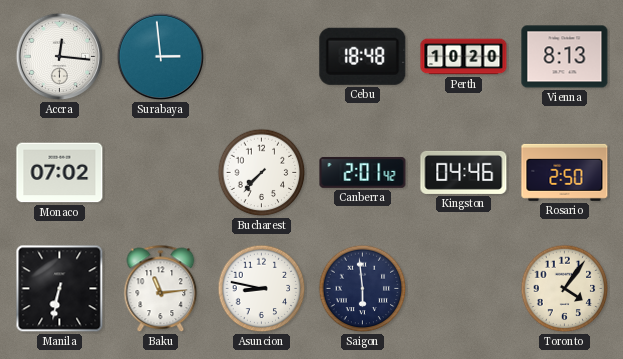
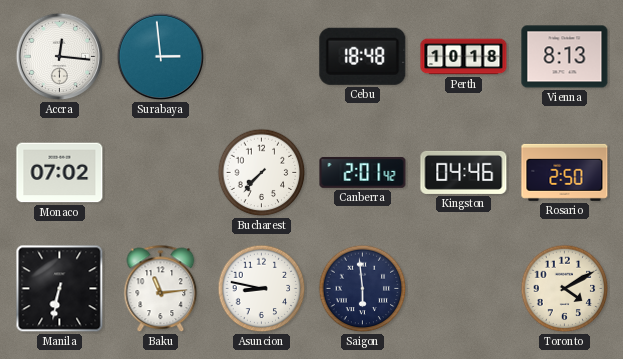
Perth: 10:20 -> 10:18
Toronto: 4:06 -> 4:10
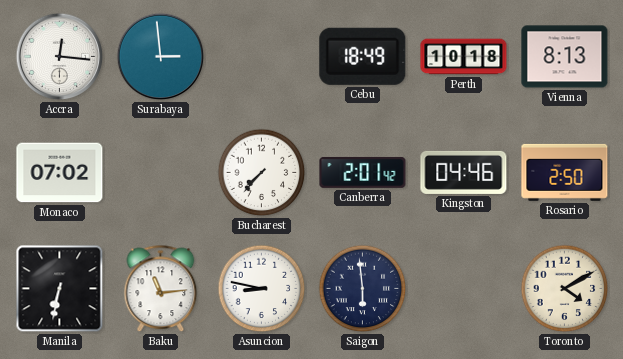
Cebu: 18:48 -> 18:49
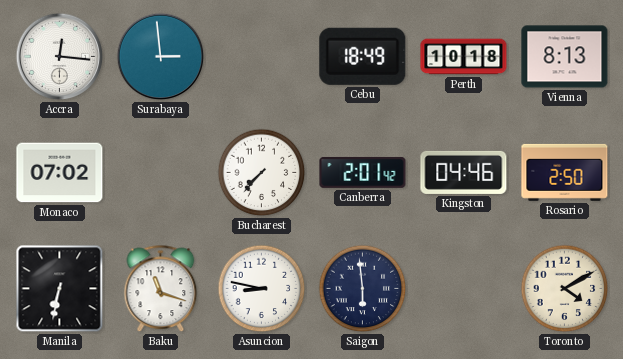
Baku: 11:14 -> 11:18
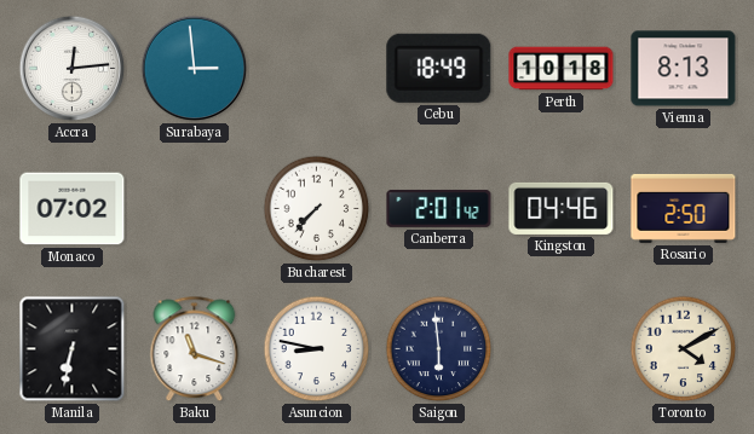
Accra: 12:16 -> 12:14
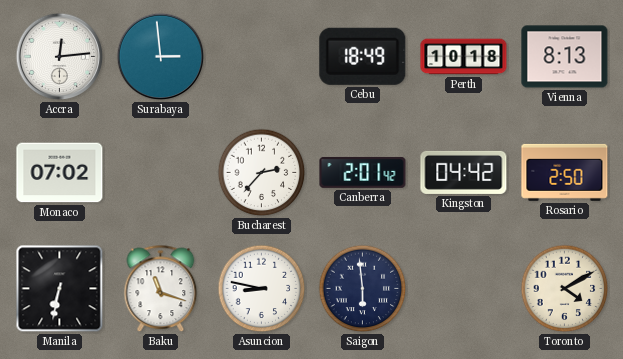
Bucharest: 7:37 -> 2:37
Kingston: 04:46 -> 04:42
